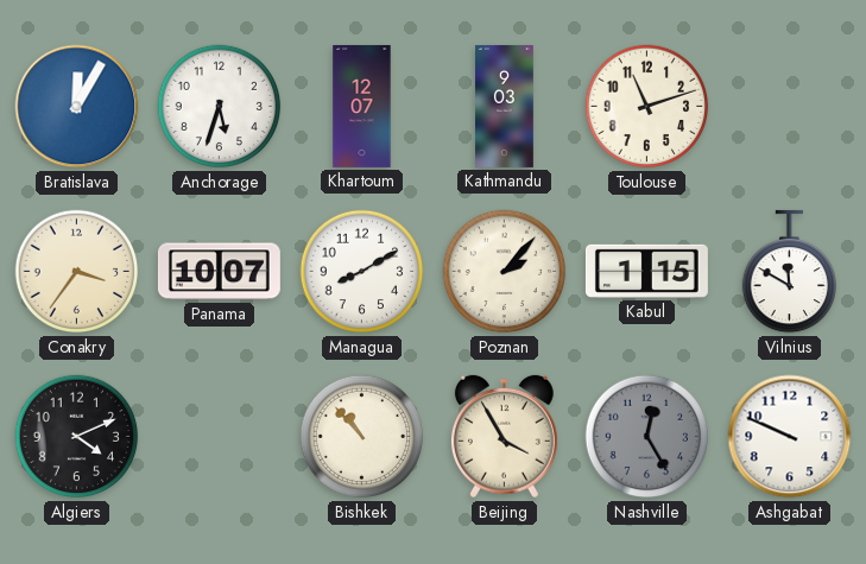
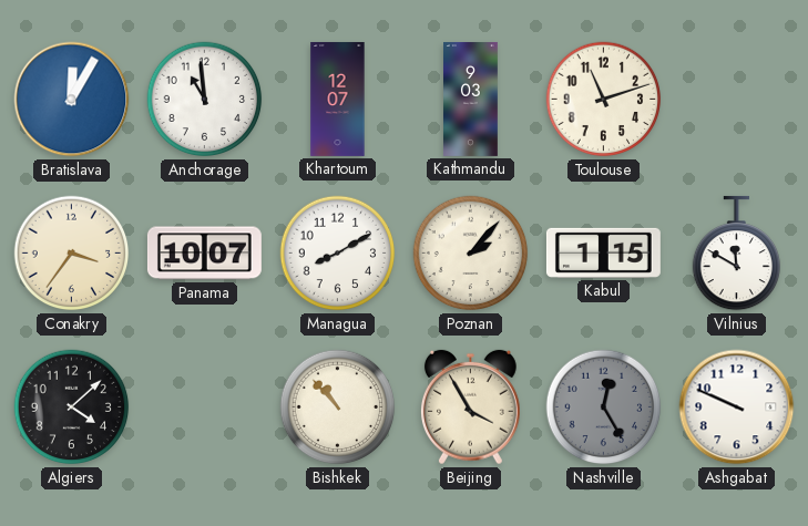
Anchorage: 5:33 -> 10:59
Algiers: 4:11 -> 4:08
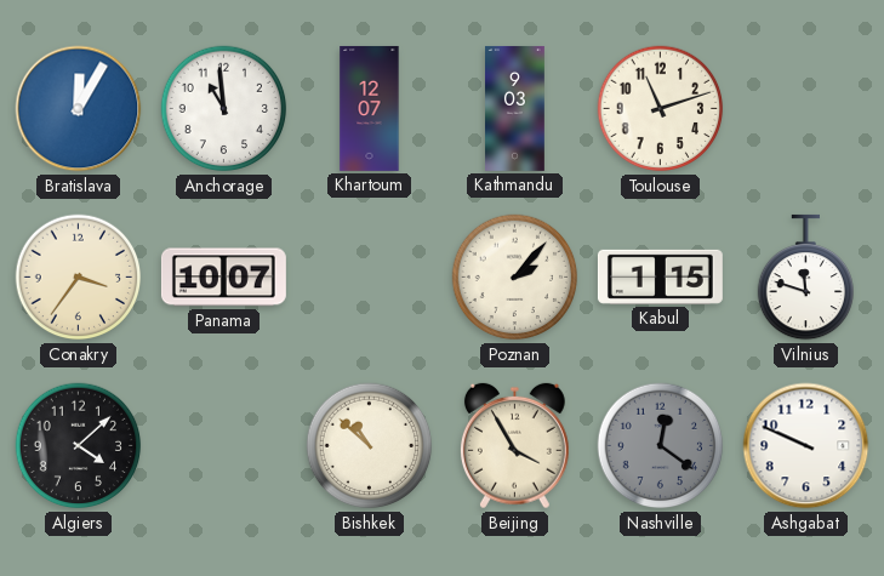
Managua: 8:10 -> none
Vilnius: 11:50 -> 11:48
Bishkek: 10:53 -> 10:52
Nashville: 12:25 -> 12:21
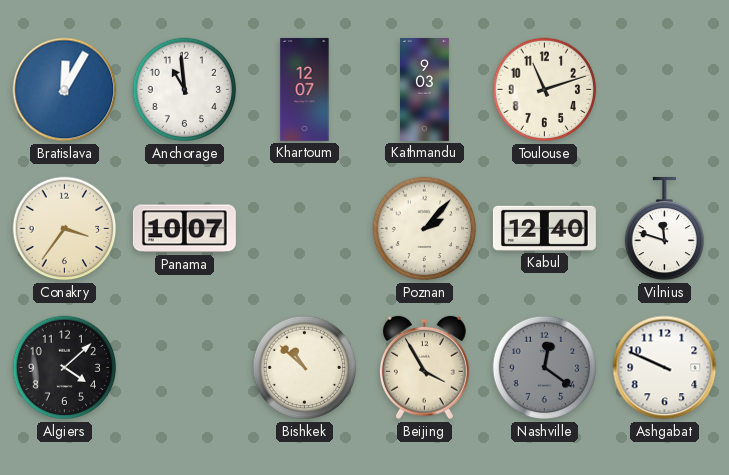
Kabul: 1:15 -> 12:40
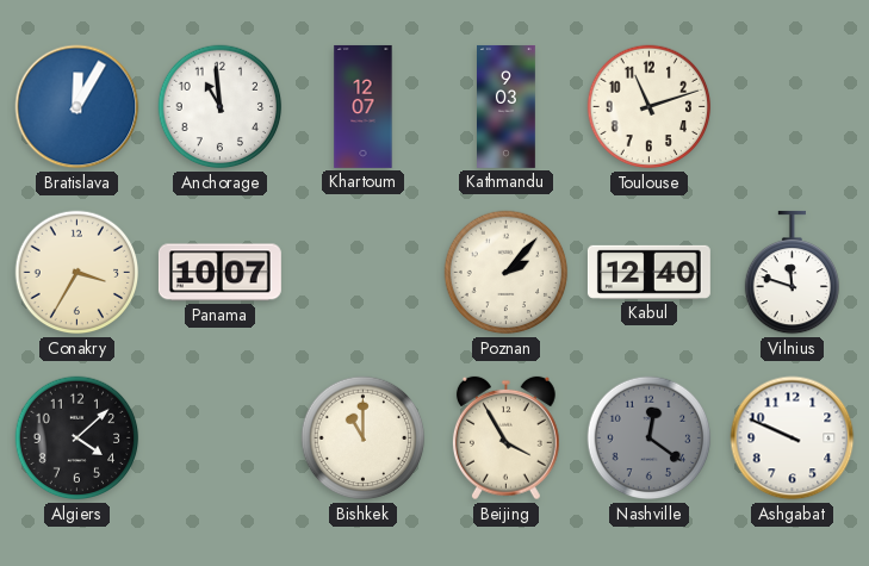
Conakry: 3:36 -> 3:35
Bishkek: 10:52 -> 11:00
